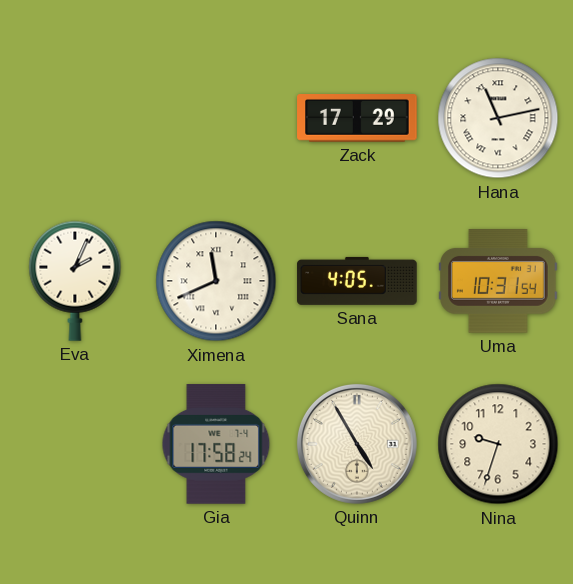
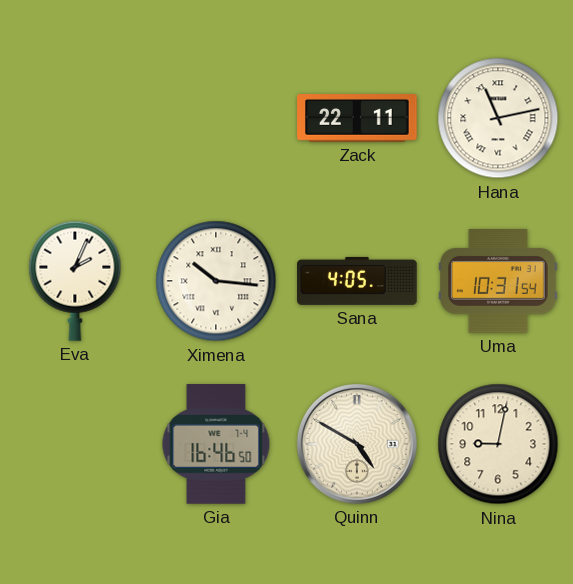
Zack: 17:29 -> 22:11
Ximena: 11:41 -> 10:16
Gia: 17:58 -> 16:46
Quinn: 4:55 -> 4:50
Nina: 9:33 -> 9:02
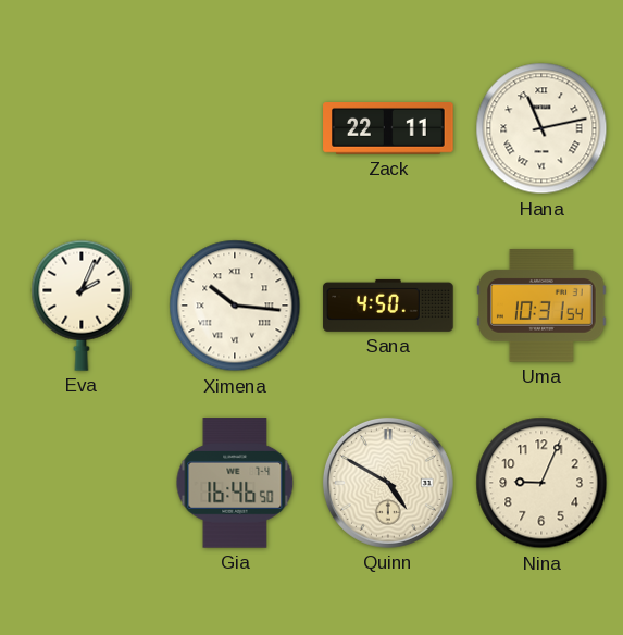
Sana: 4:05 -> 4:50
Nina: 9:02 -> 9:04
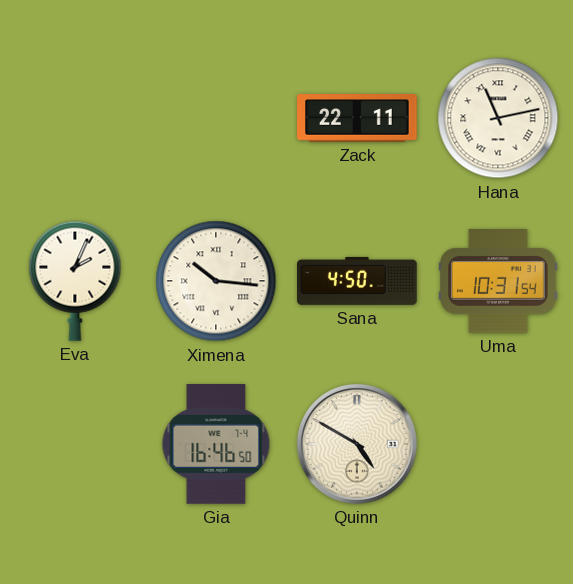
Nina: 9:04 -> none
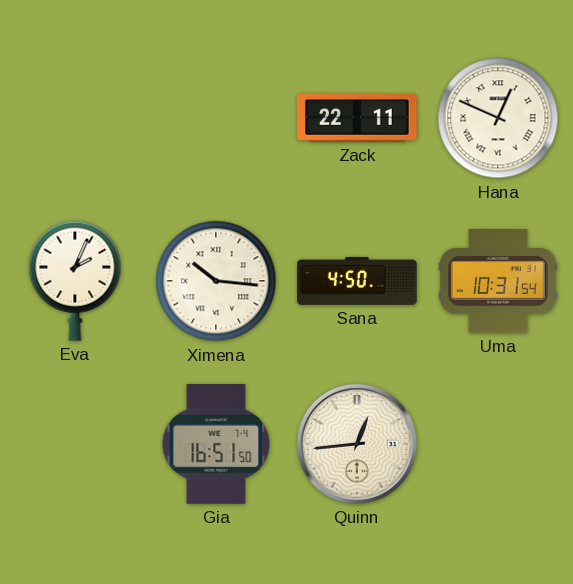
Hana: 11:13 -> 12:49
Gia: 16:46 -> 16:51
Quinn: 4:50 -> 12:44
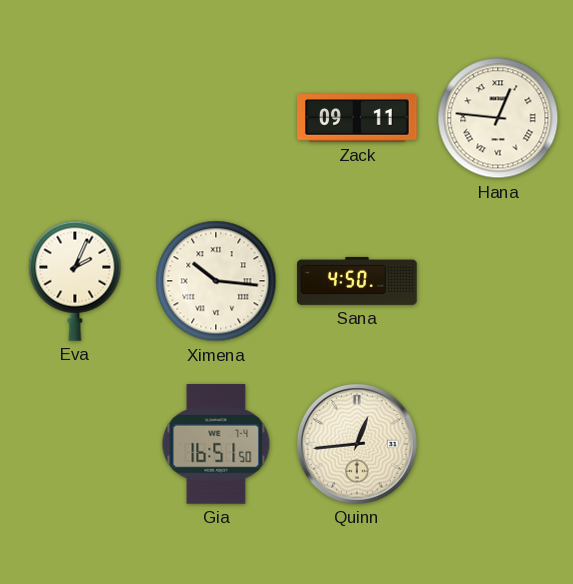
Zack: 22:11 -> 09:11
Hana: 12:49 -> 12:46
Uma: 10:31 -> none
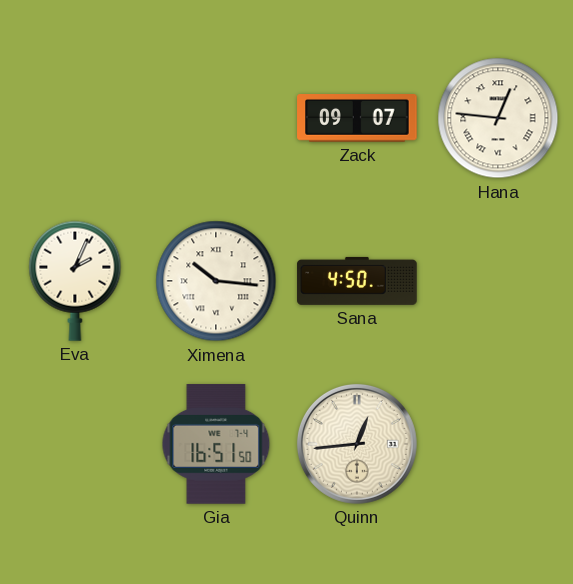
Zack: 09:11 -> 09:07
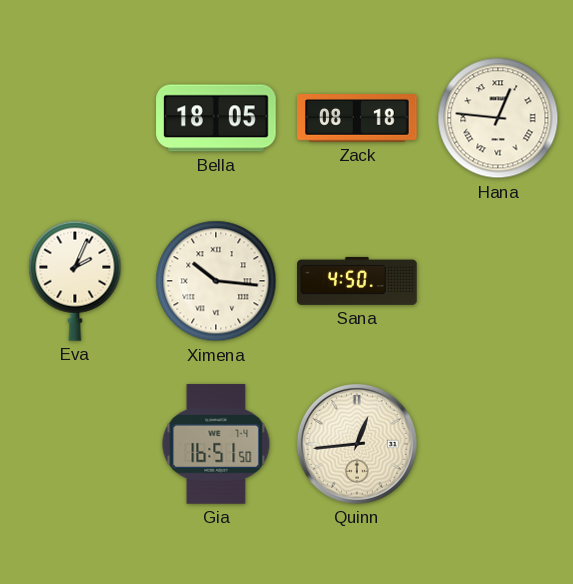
Bella: none -> 18:05
Zack: 09:07 -> 08:18
